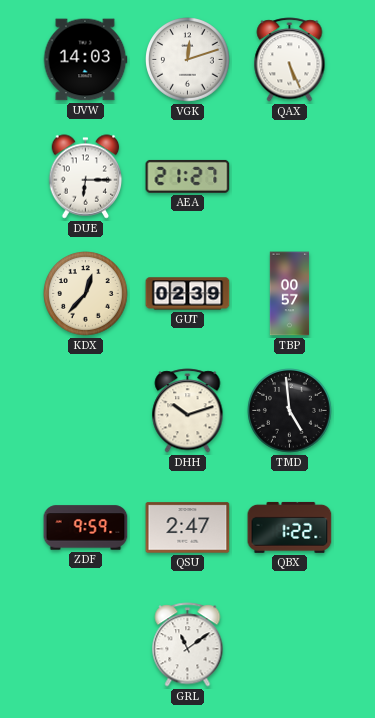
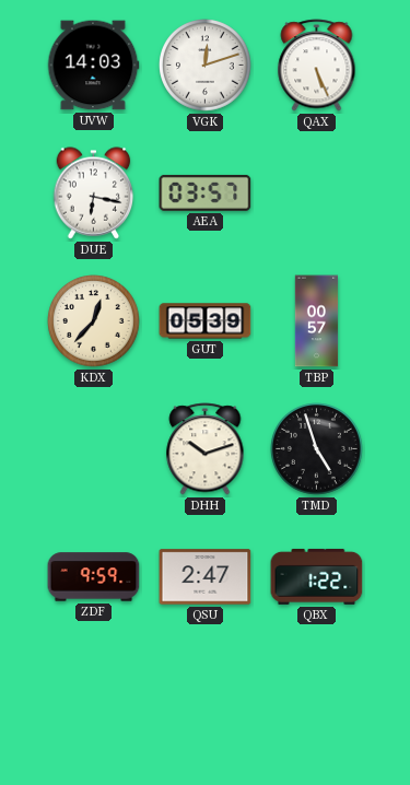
DUE: 6:15 -> 6:17
AEA: 21:27 -> 03:57
GUT: 02:39 -> 05:39
TMD: 4:59 -> 4:57
GRL: 11:09 -> none
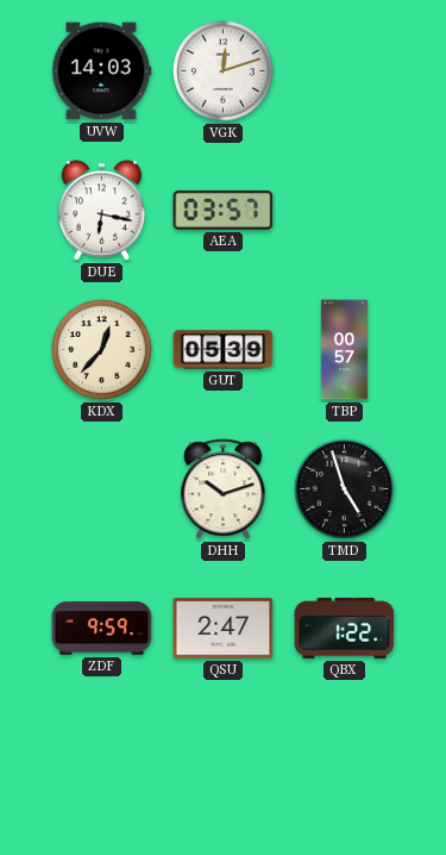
QAX: 5:26 -> none
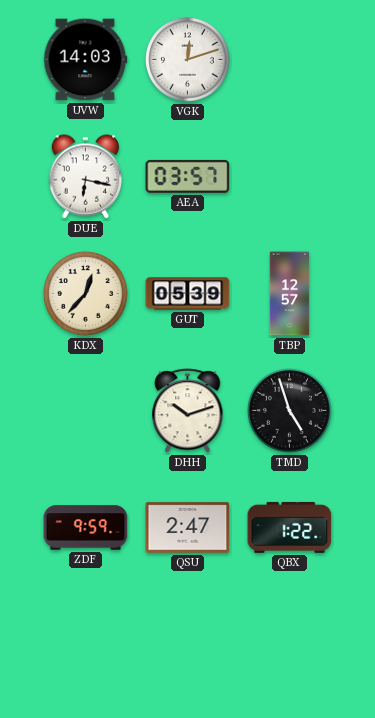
TBP: 00:57 -> 12:57
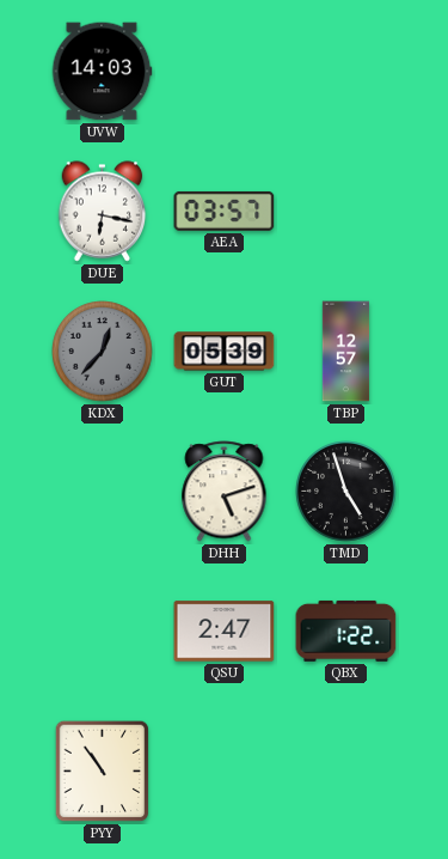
VGK: 12:12 -> none
KDX dial: cream -> grey
DHH: 10:12 -> 5:12
ZDF: 9:59 -> none
PYY: none -> 10:54
